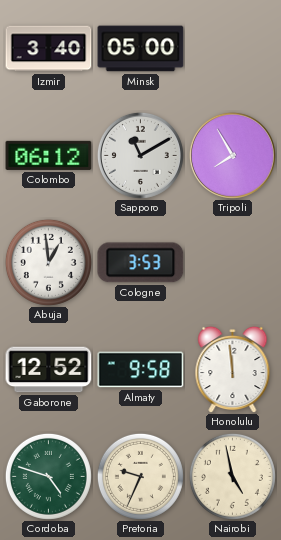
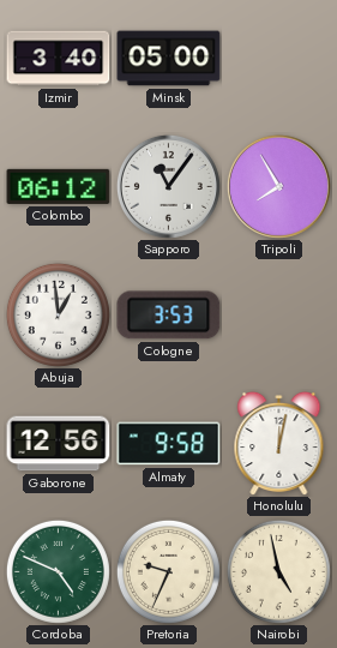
Sapporo: 11:10 -> 11:06
Gaborone: 12:52 -> 12:56
Honolulu: 11:59 -> 12:02
Cordoba: 4:48 -> 4:49
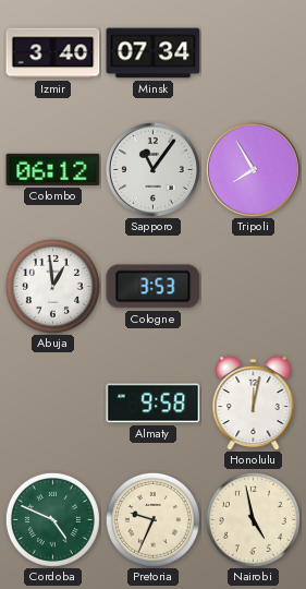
Minsk: 05:00 -> 07:34
Gaborone: 12:56 -> none
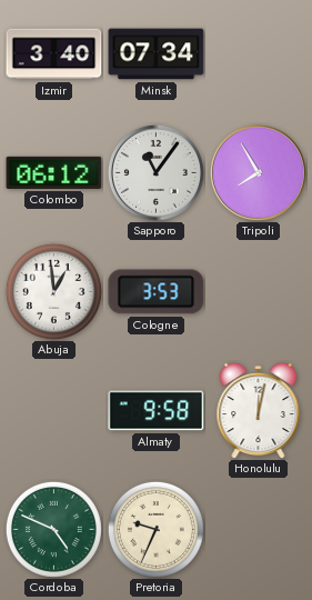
Nairobi: 4:58 -> none
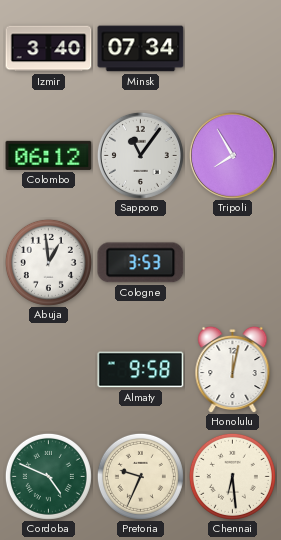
Chennai: none -> 6:29
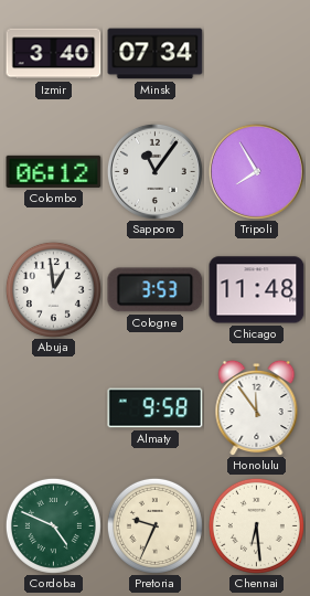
Chicago: none -> 11:48
Honolulu: 12:02 -> 11:54
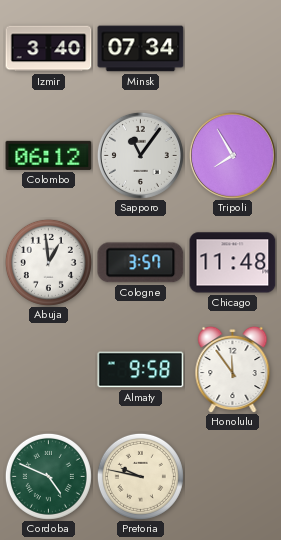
Cologne: 3:53 -> 3:57
Pretoria: 9:34 -> 9:47
Chennai: 6:29 -> none
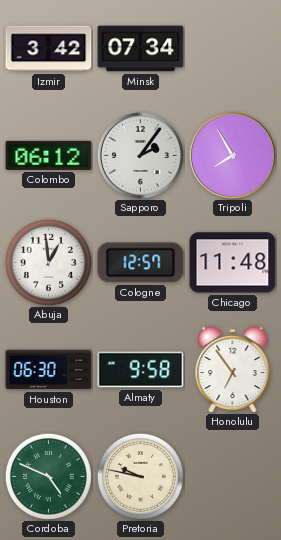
Izmir: 3:40 -> 3:42
Sapporo: 11:06 -> 2:06
Cologne: 3:57 -> 12:57
Houston: none -> 06:30
Honolulu: 11:54 -> 6:54
